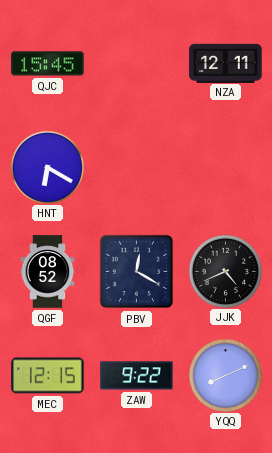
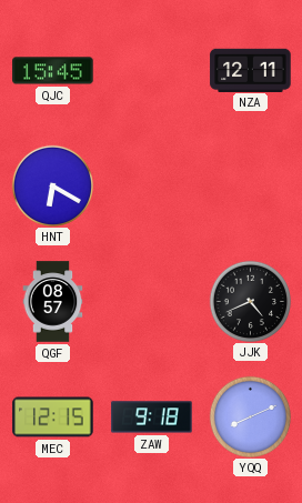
QGF: 08:52 -> 08:57
PBV: 12:20 -> none
ZAW: 9:22 -> 9:18
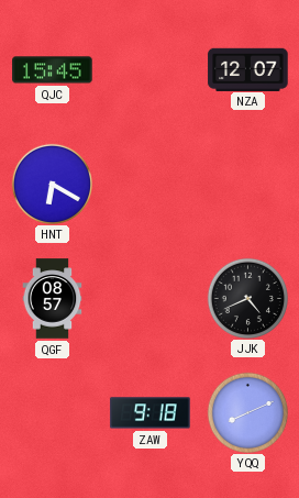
NZA: 12:11 -> 12:07
MEC: 12:15 -> none
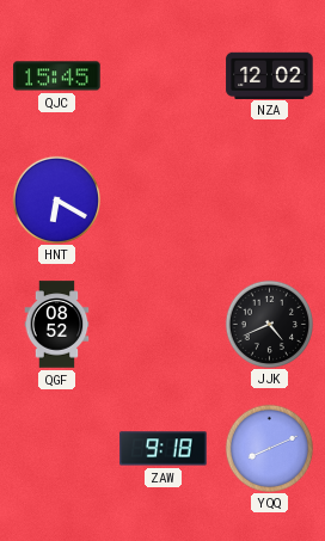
NZA: 12:07 -> 12:02
QGF: 08:57 -> 08:52
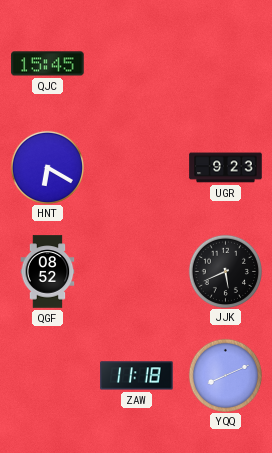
NZA: 12:02 -> none
UGR: none -> 9:23
JJK: 4:41 -> 5:41
ZAW: 9:18 -> 11:18
